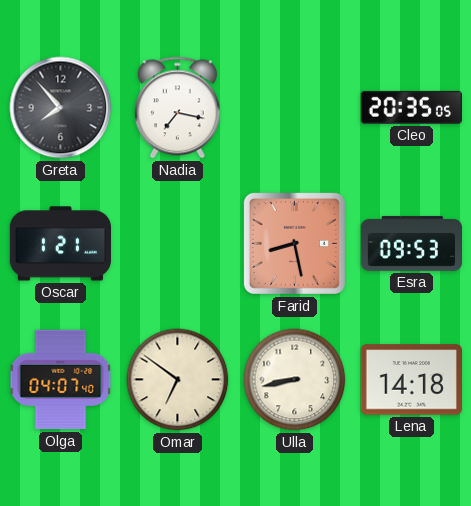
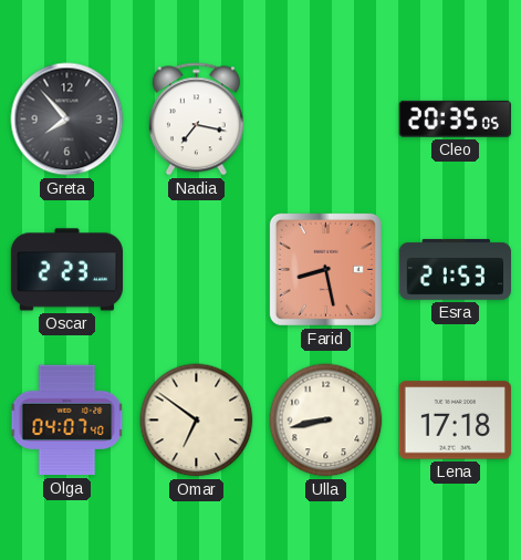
Oscar: 1:21 -> 2:23
Esra: 09:53 -> 21:53
Lena: 14:18 -> 17:18
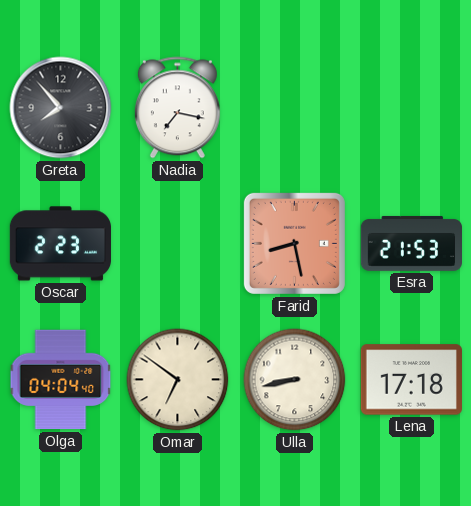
Cleo: 20:35 -> none
Olga: 04:07 -> 04:04
